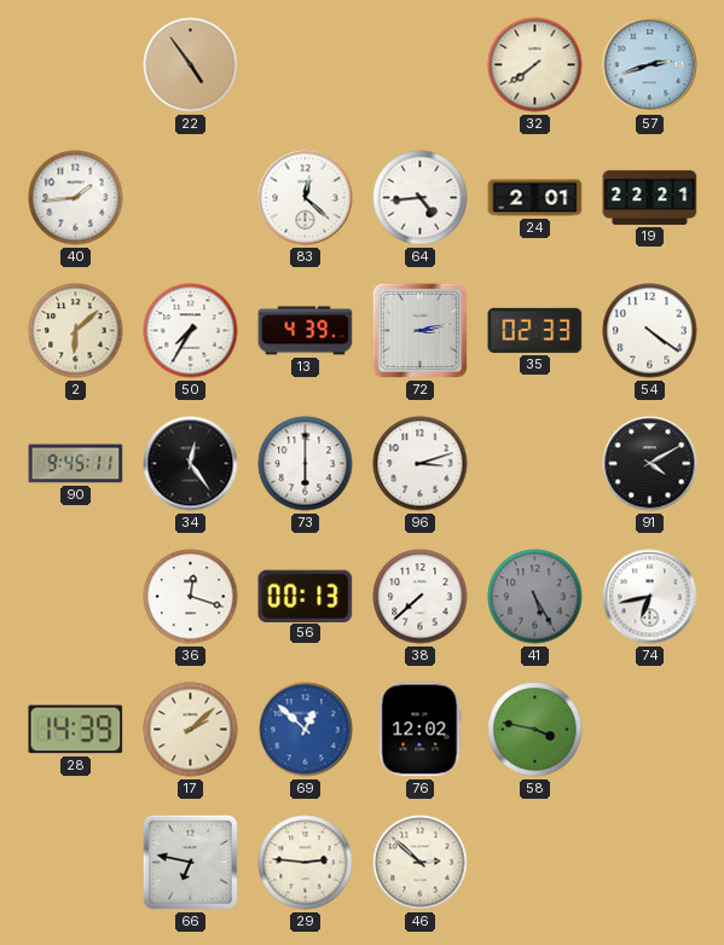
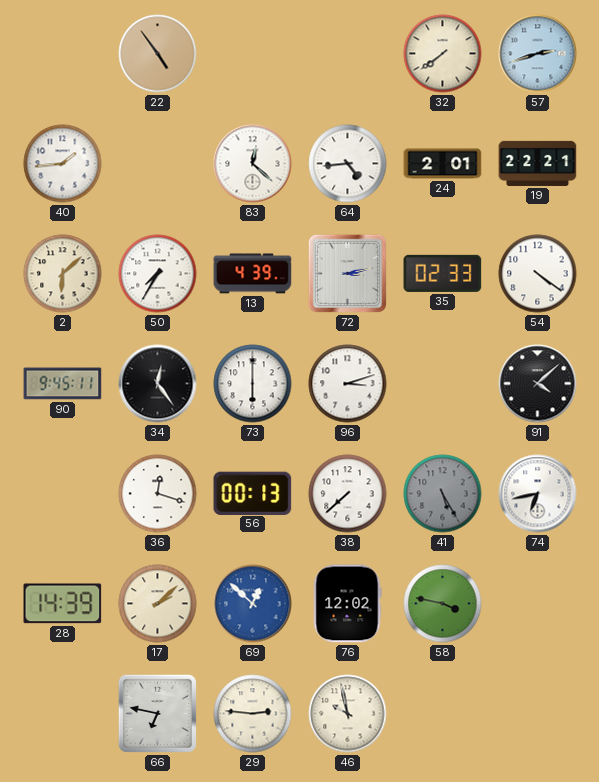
91: 4:10 -> 4:08
46: 2:52 -> 9:58
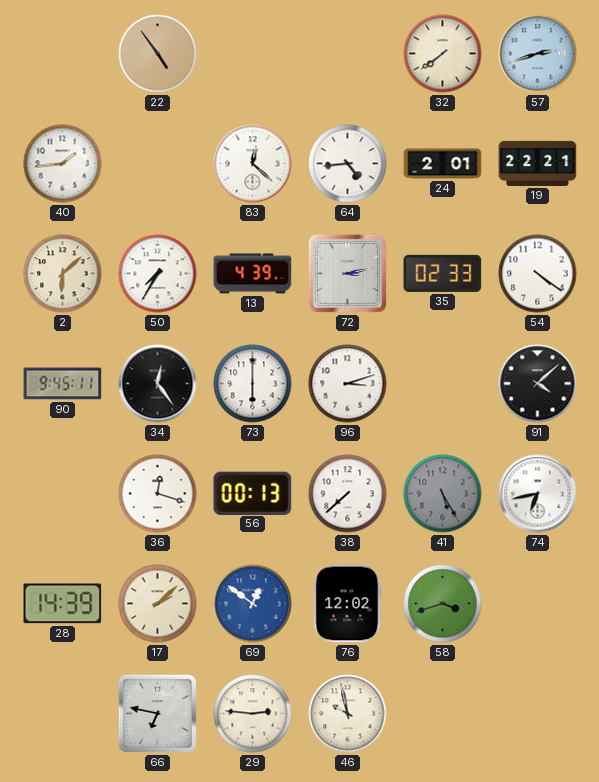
69: 12:52 -> 12:51
58: 3:47 -> 3:42
